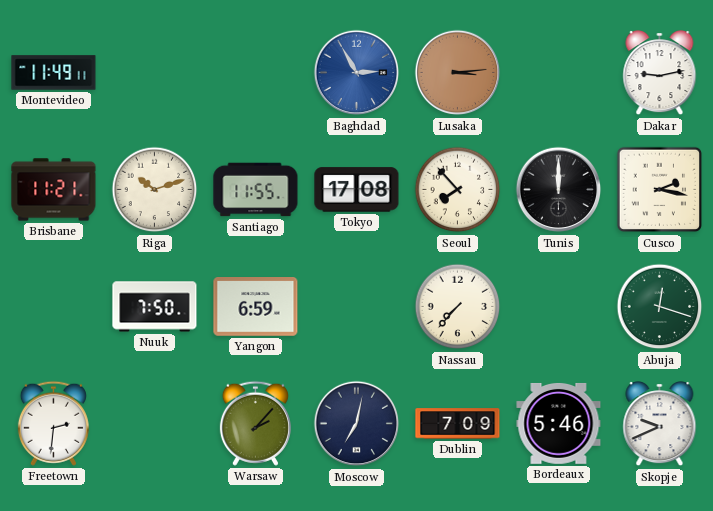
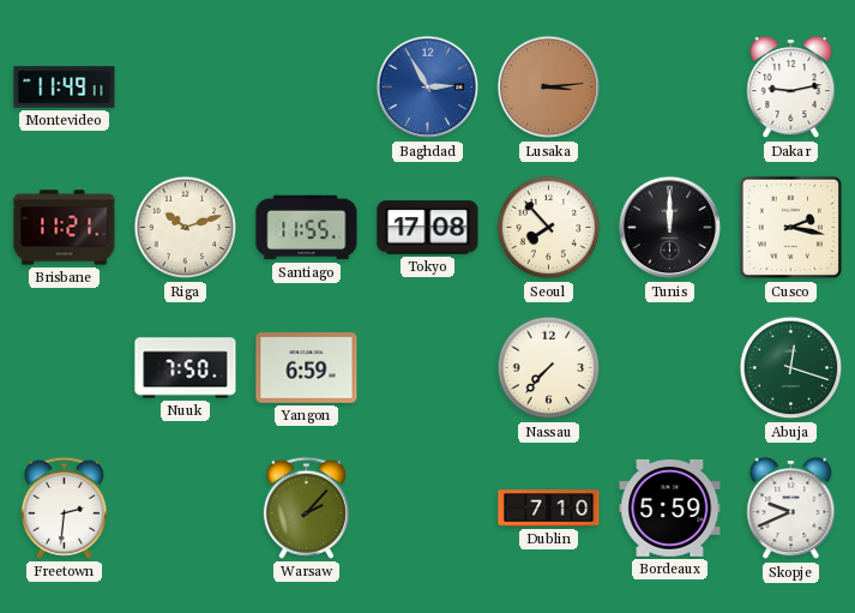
Moscow: 7:02 -> none
Dublin: 7:09 -> 7:10
Bordeaux: 5:46 -> 5:59
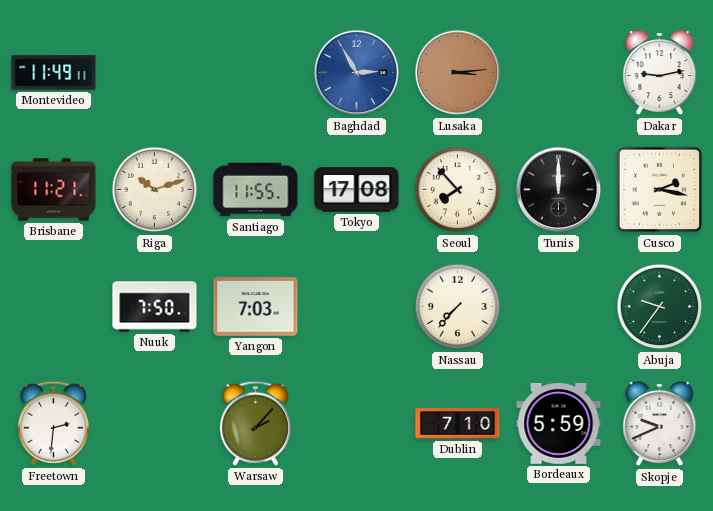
Yangon: 6:59 -> 7:03
Abuja: 12:18 -> 9:36
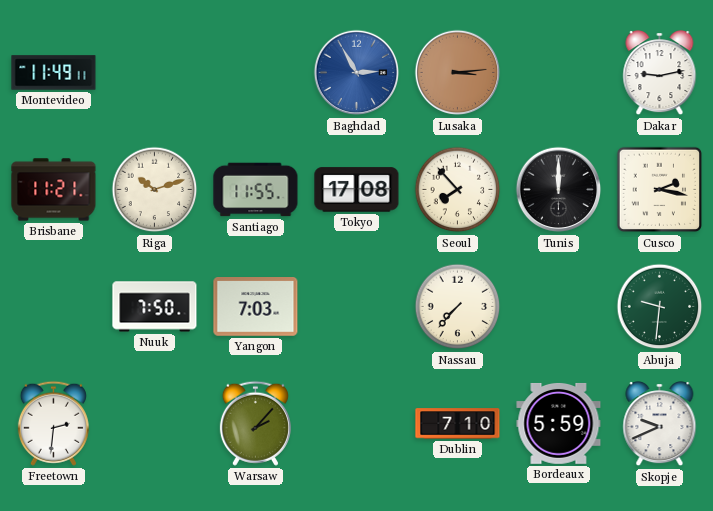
Abuja: 9:36 -> 9:31
